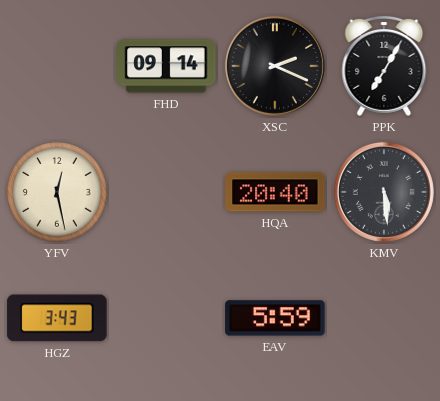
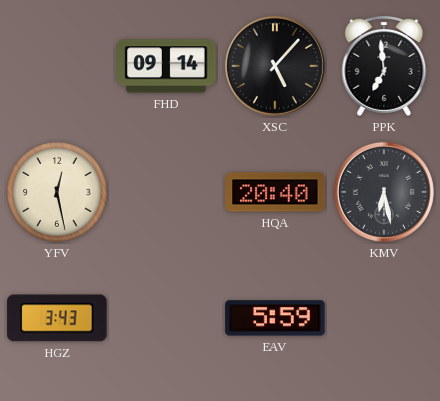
XSC: 2:19 -> 5:07
PPK: 7:05 -> 6:59
KMV: 5:29 -> 6:28
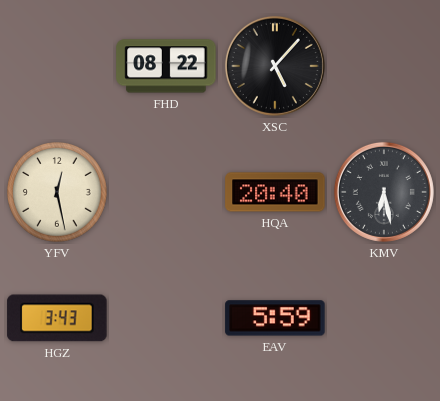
FHD: 09:14 -> 08:22
PPK: 6:59 -> none
